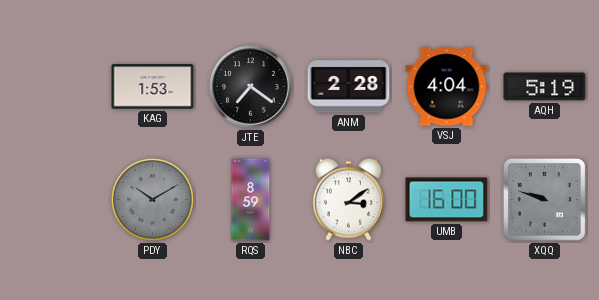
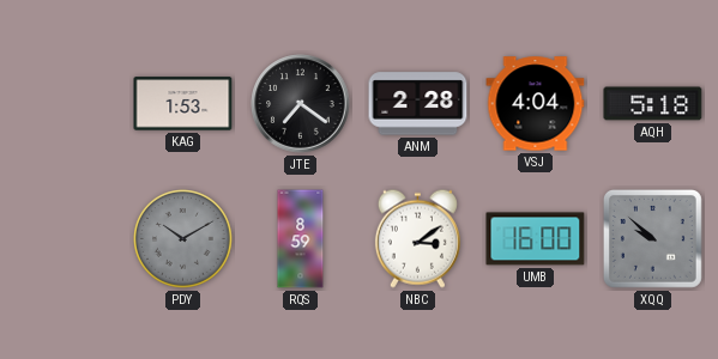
AQH: 5:19 -> 5:18
XQQ: 9:48 -> 9:52
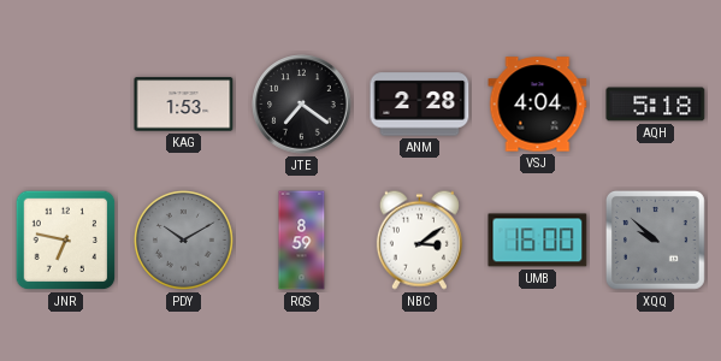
JNR: none -> 6:47
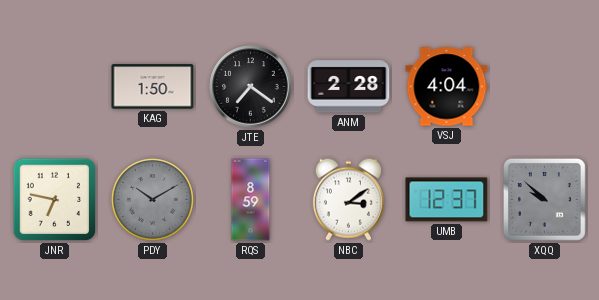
KAG: 1:53 -> 1:50
AQH: 5:18 -> none
UMB: 16:00 -> 12:37
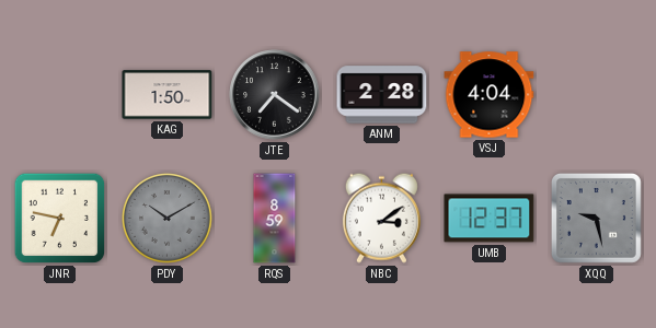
XQQ: 9:52 -> 9:28
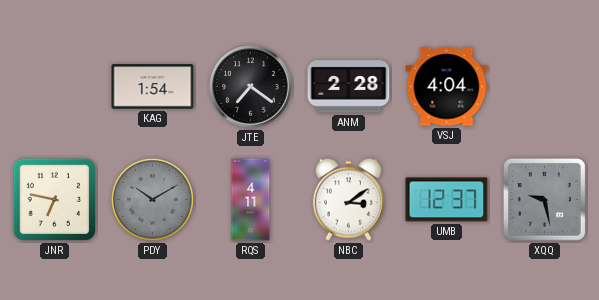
KAG: 1:50 -> 1:54
RQS: 8:59 -> 4:11
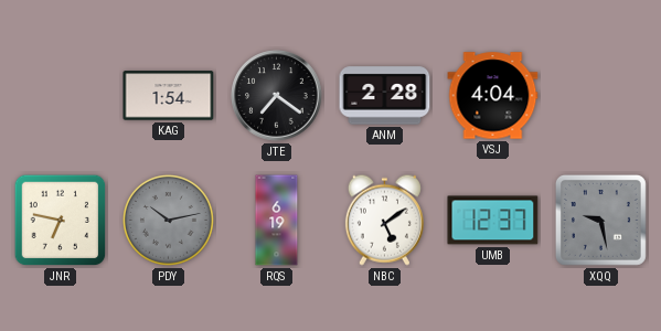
PDY: 10:10 -> 10:13
RQS: 4:11 -> 6:19
NBC: 3:09 -> 5:09
